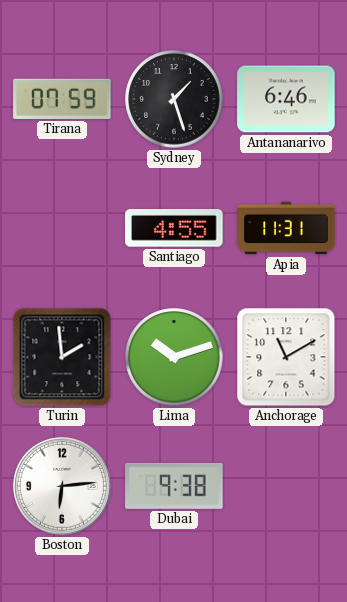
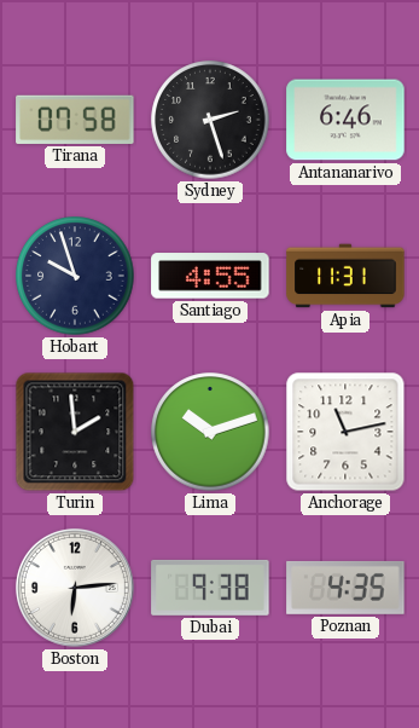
Tirana: 07:59 -> 07:58
Sydney: 1:27 -> 2:27
Hobart: none -> 9:57
Anchorage: 11:10 -> 11:13
Poznan: none -> 4:35
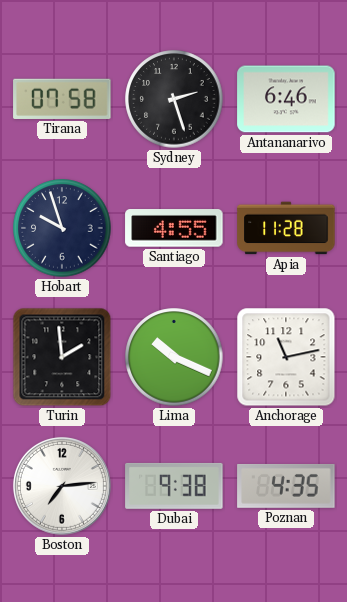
Apia: 11:31 -> 11:28
Lima: 10:12 -> 10:19
Boston: 6:14 -> 7:14
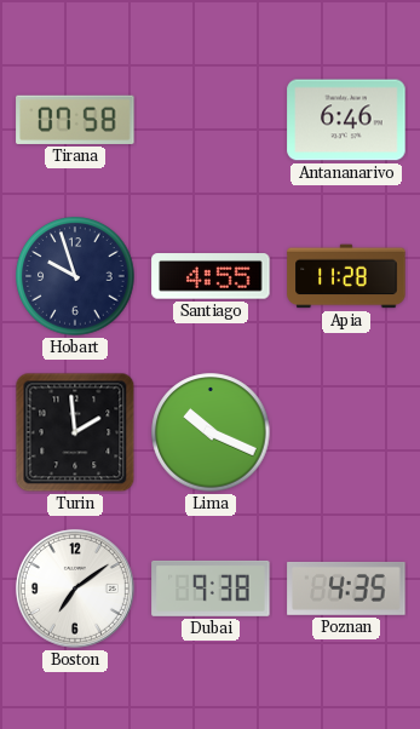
Sydney: 2:27 -> none
Anchorage: 11:13 -> none
Boston: 7:14 -> 7:09
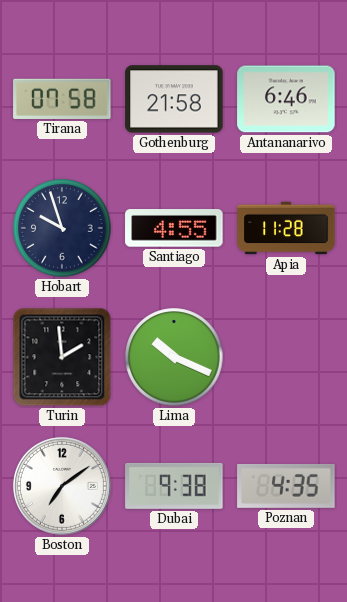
Gothenburg: none -> 21:58
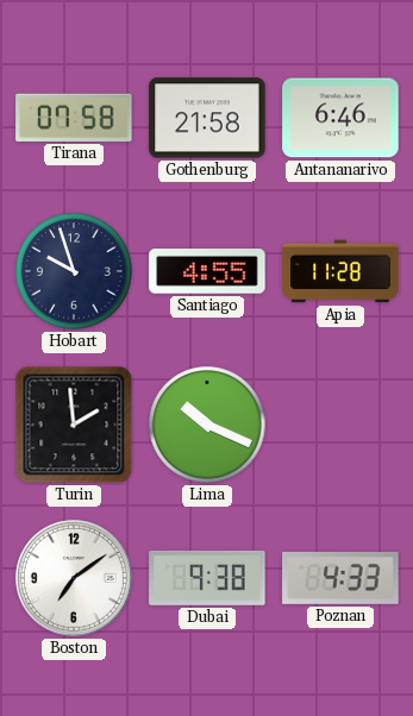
Poznan: 4:35 -> 4:33
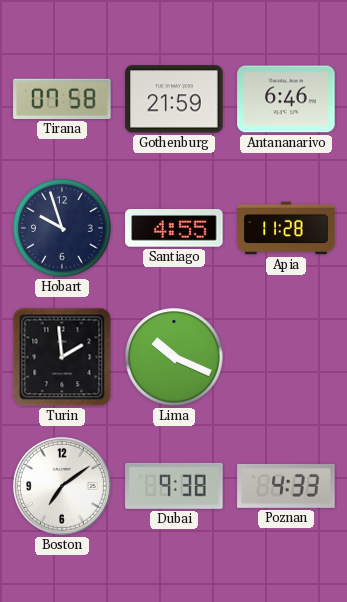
Gothenburg: 21:58 -> 21:59
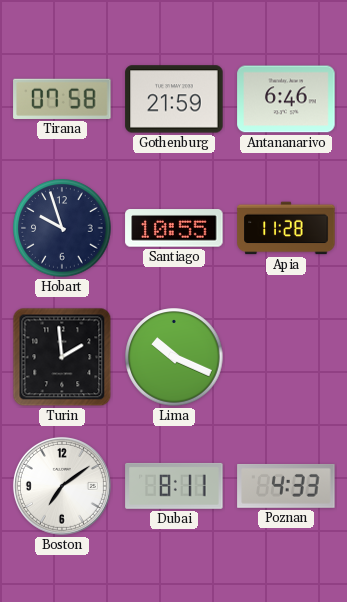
Santiago: 4:55 -> 10:55
Dubai: 9:38 -> 8:11
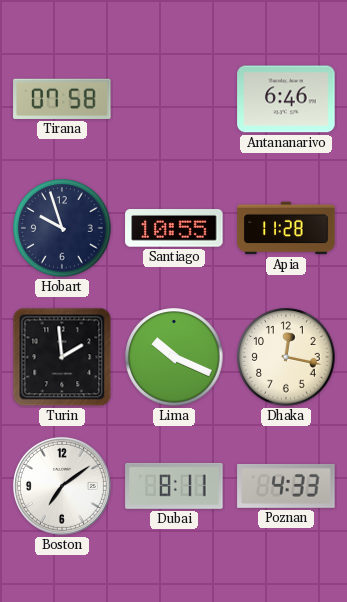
Gothenburg: 21:59 -> none
Dhaka: none -> 12:17
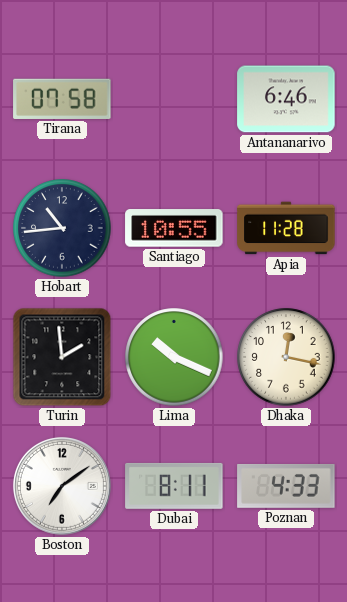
Hobart: 9:57 -> 10:44
